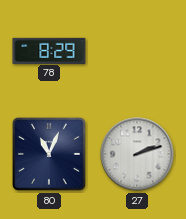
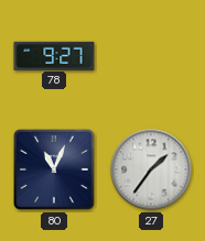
78: 8:29 -> 9:27
27: 2:12 -> 1:36
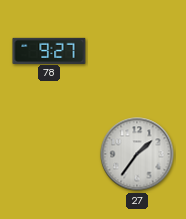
80: 11:04 -> none
